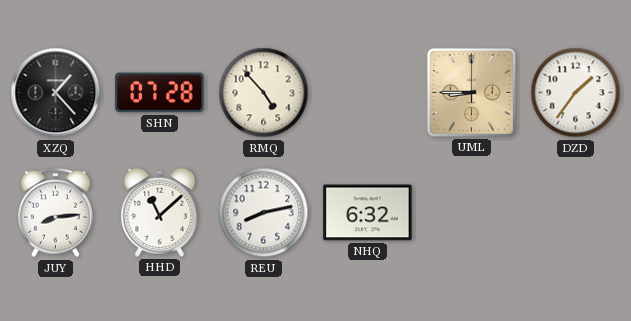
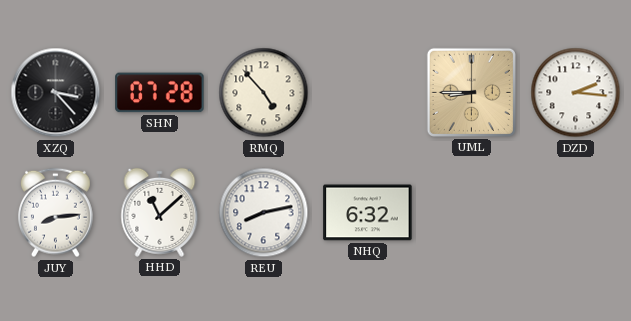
XZQ: 1:23 -> 3:23
DZD: 1:36 -> 2:16
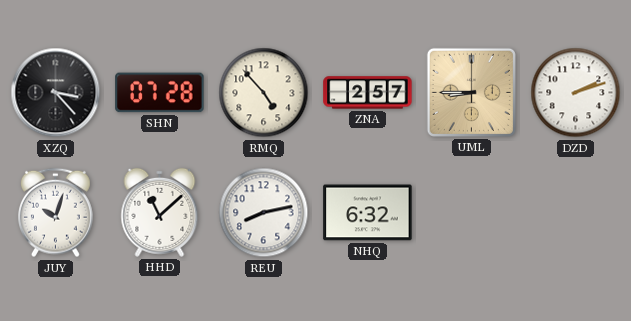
ZNA: none -> 2:57
DZD: 2:16 -> 2:12
JUY: 8:14 -> 10:03
